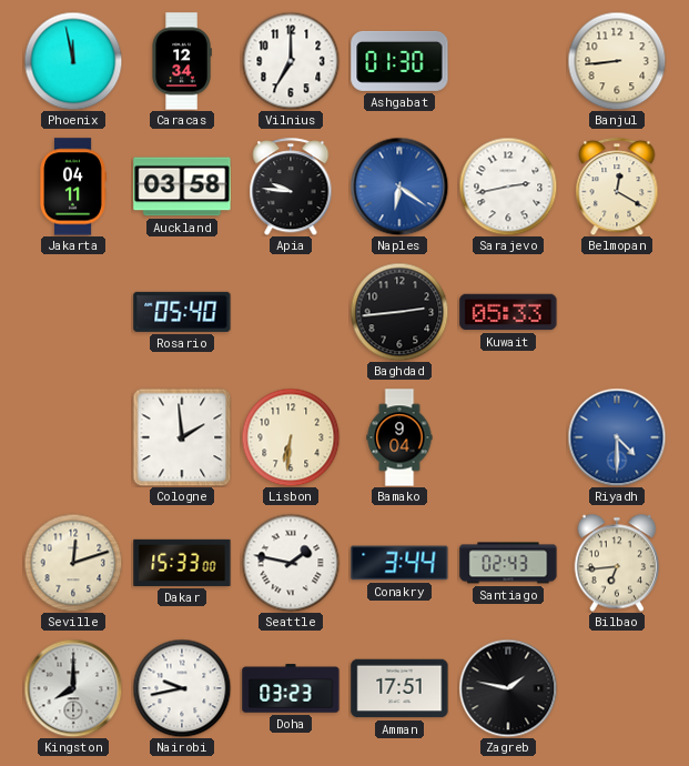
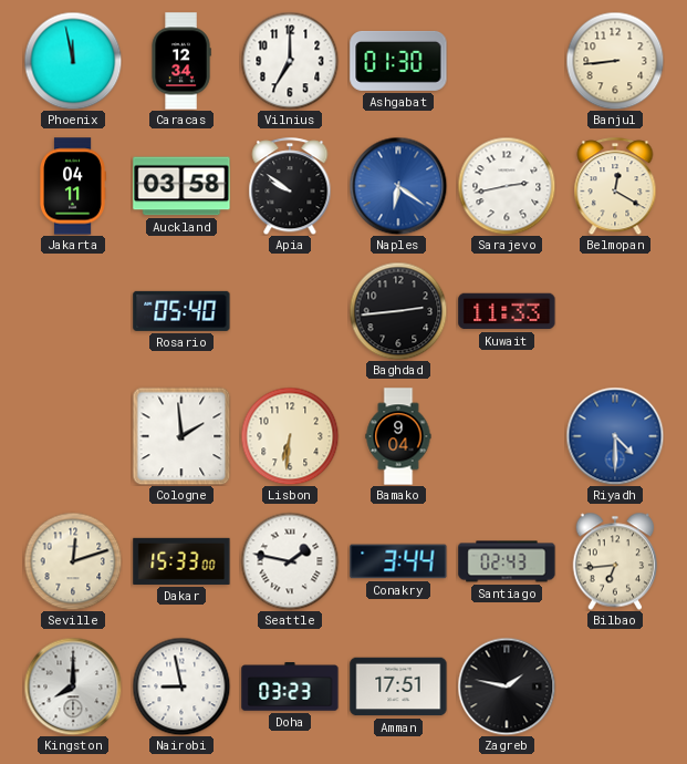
Apia: 9:46 -> 9:51
Kuwait: 05:33 -> 11:33
Nairobi: 9:43 -> 8:58
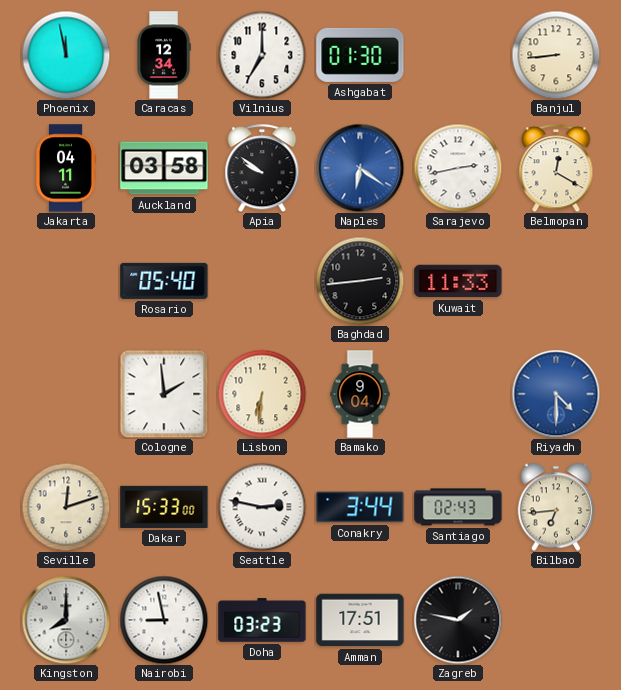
Seattle: 1:47 -> 2:47
